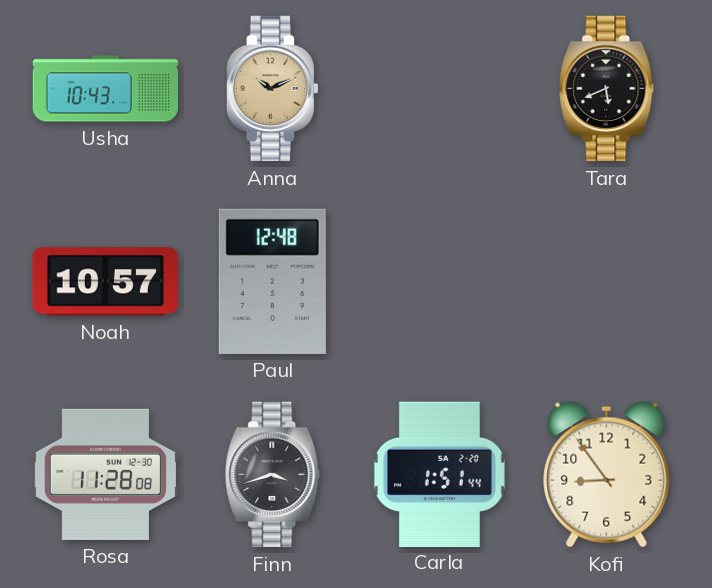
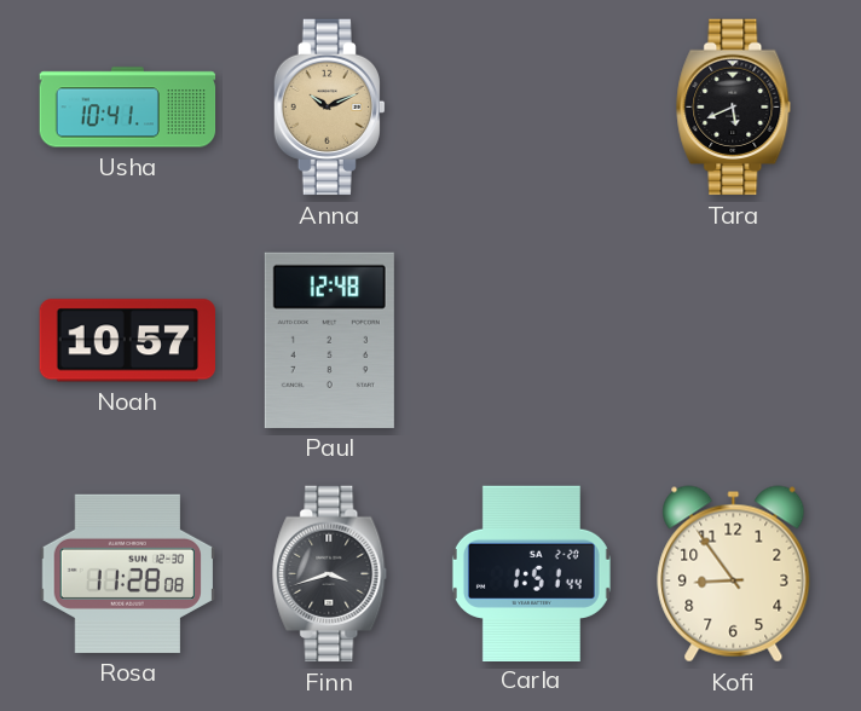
Usha: 10:43 -> 10:41
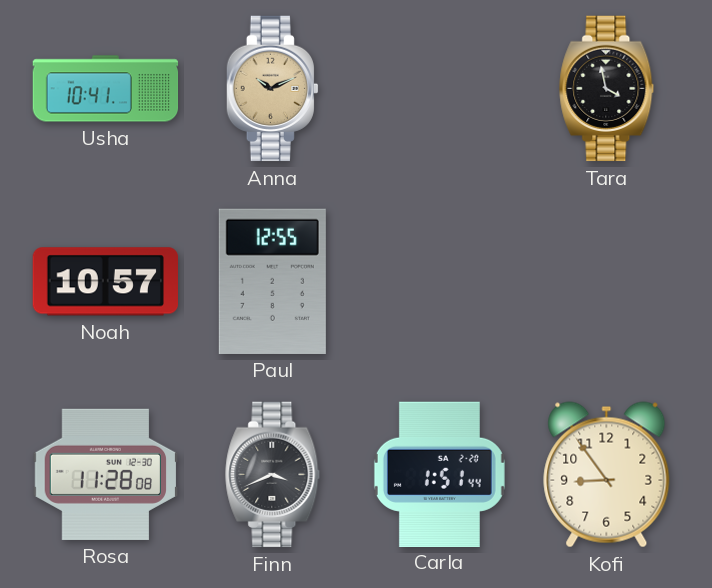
Tara: 5:41 -> 3:58
Paul: 12:48 -> 12:55
Finn: 3:42 -> 3:41
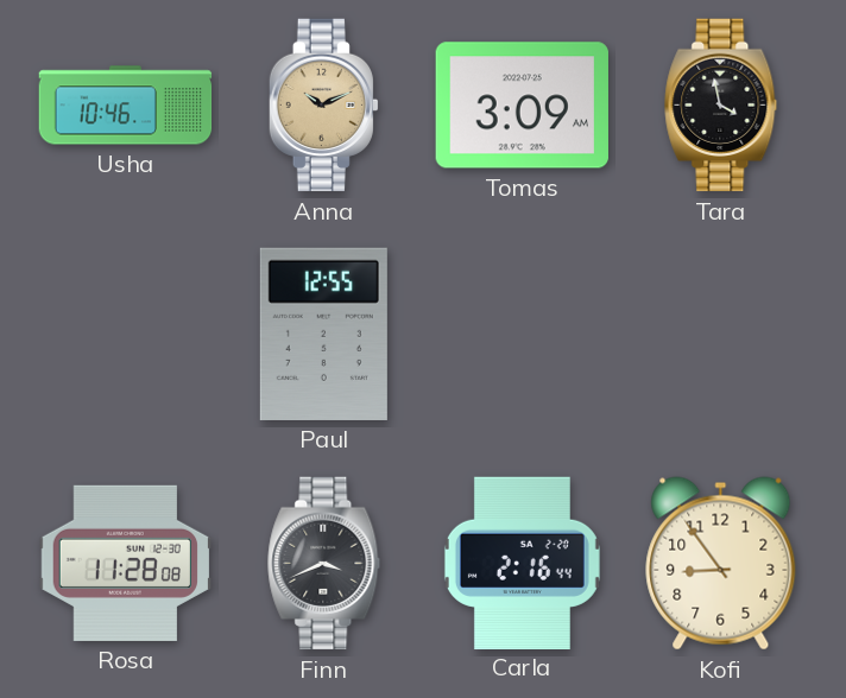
Usha: 10:41 -> 10:46
Tomas: none -> 3:09
Noah: 10:57 -> none
Carla: 1:51 -> 2:16
